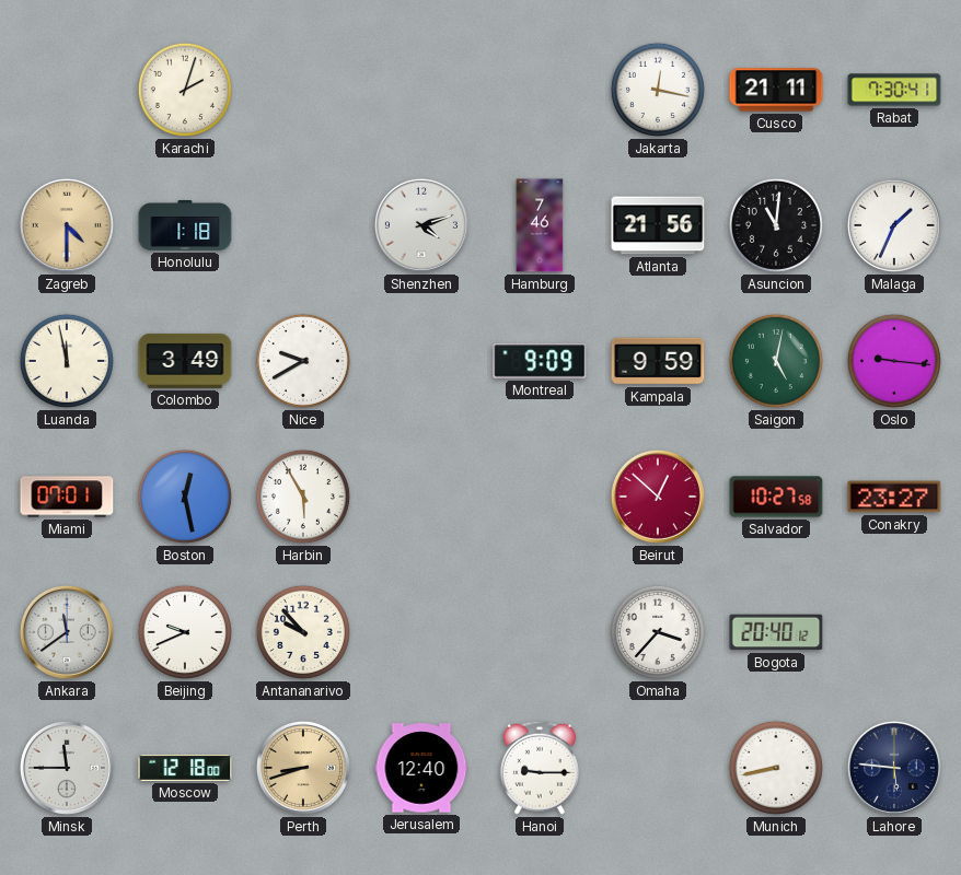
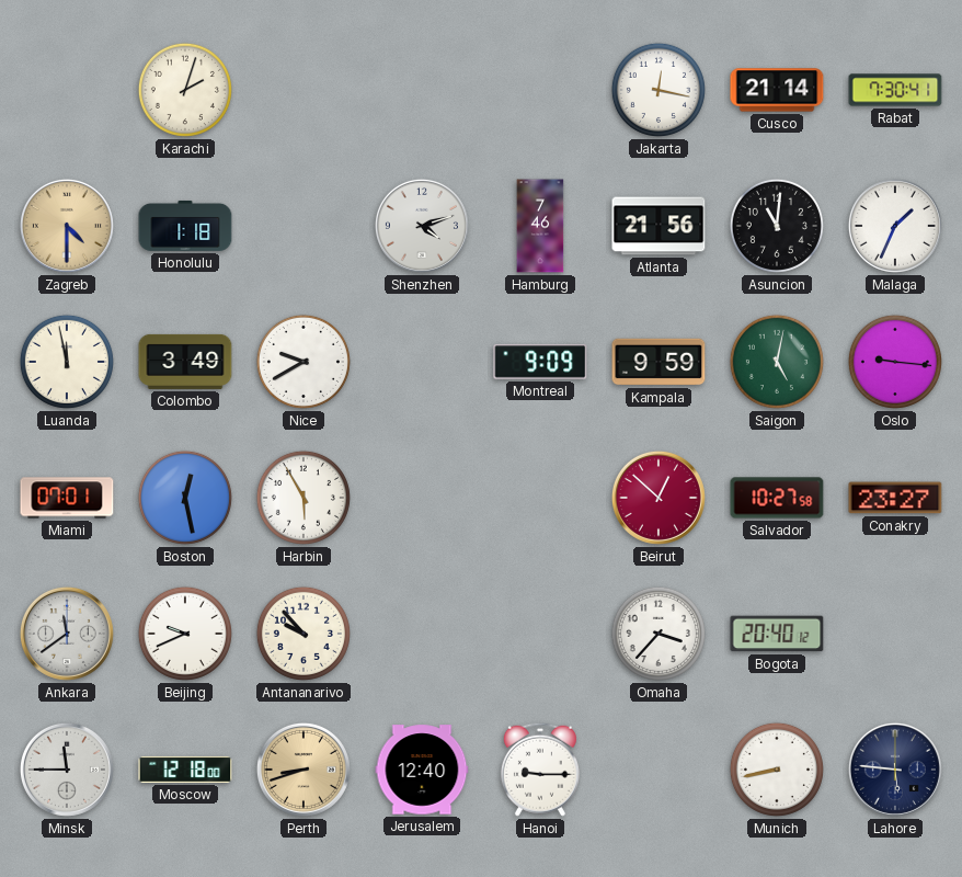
Cusco: 21:11 -> 21:14
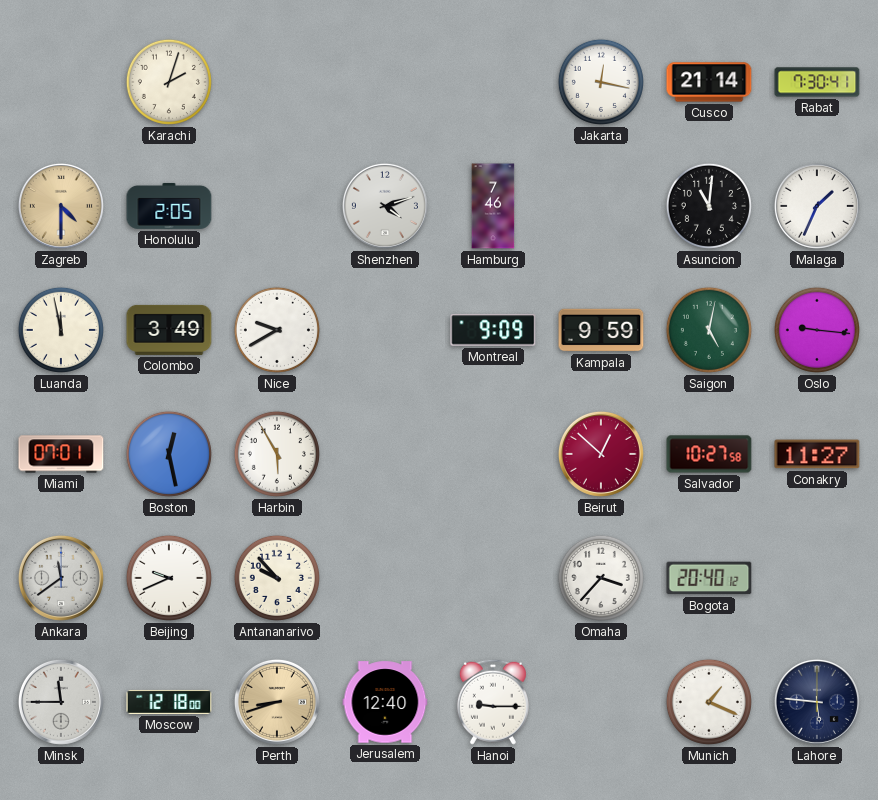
Honolulu: 1:18 -> 2:05
Atlanta: 21:56 -> none
Conakry: 23:27 -> 11:27
Munich: 8:43 -> 1:19
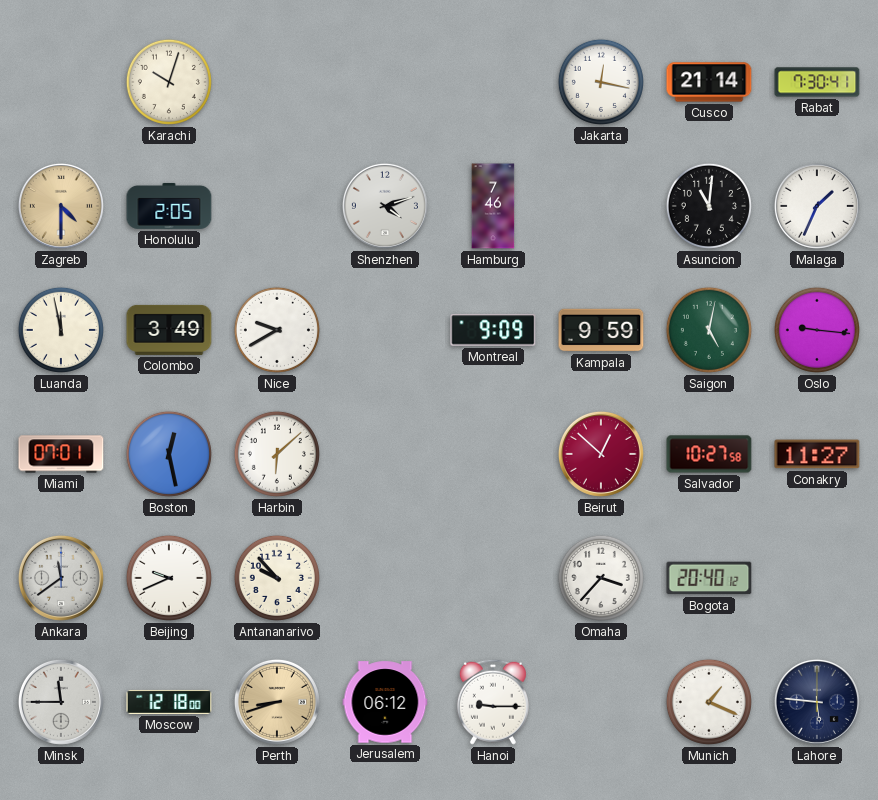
Karachi: 2:03 -> 10:03
Harbin: 5:55 -> 6:08
Jerusalem: 12:40 -> 06:12
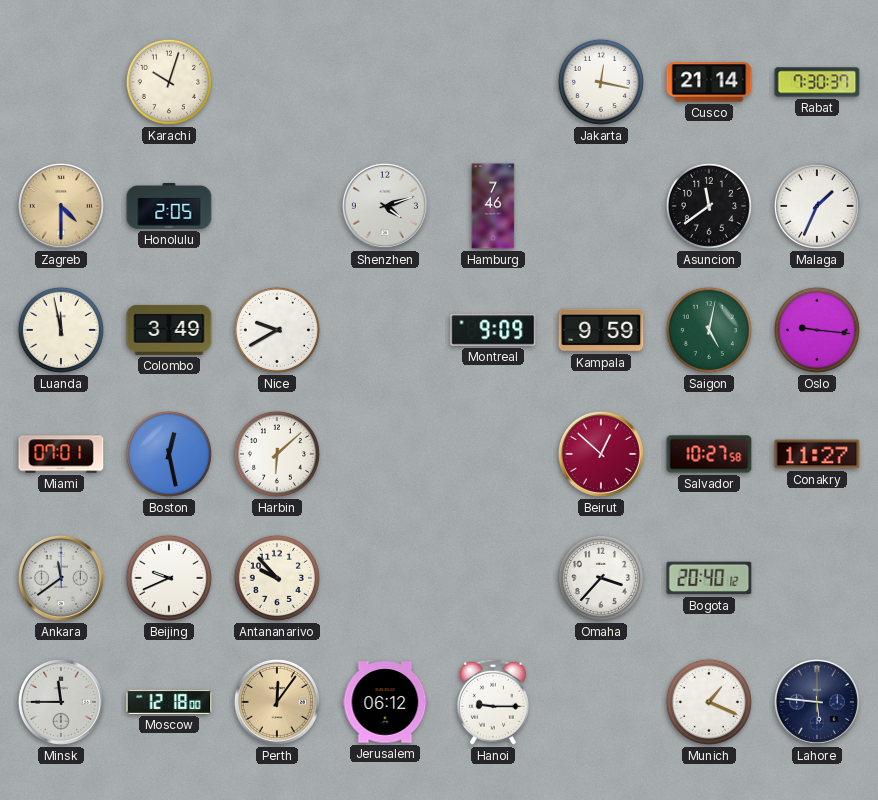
Rabat: 7:30:41 -> 7:30:37
Asuncion: 11:01 -> 11:39
Perth: 8:42 -> 12:06
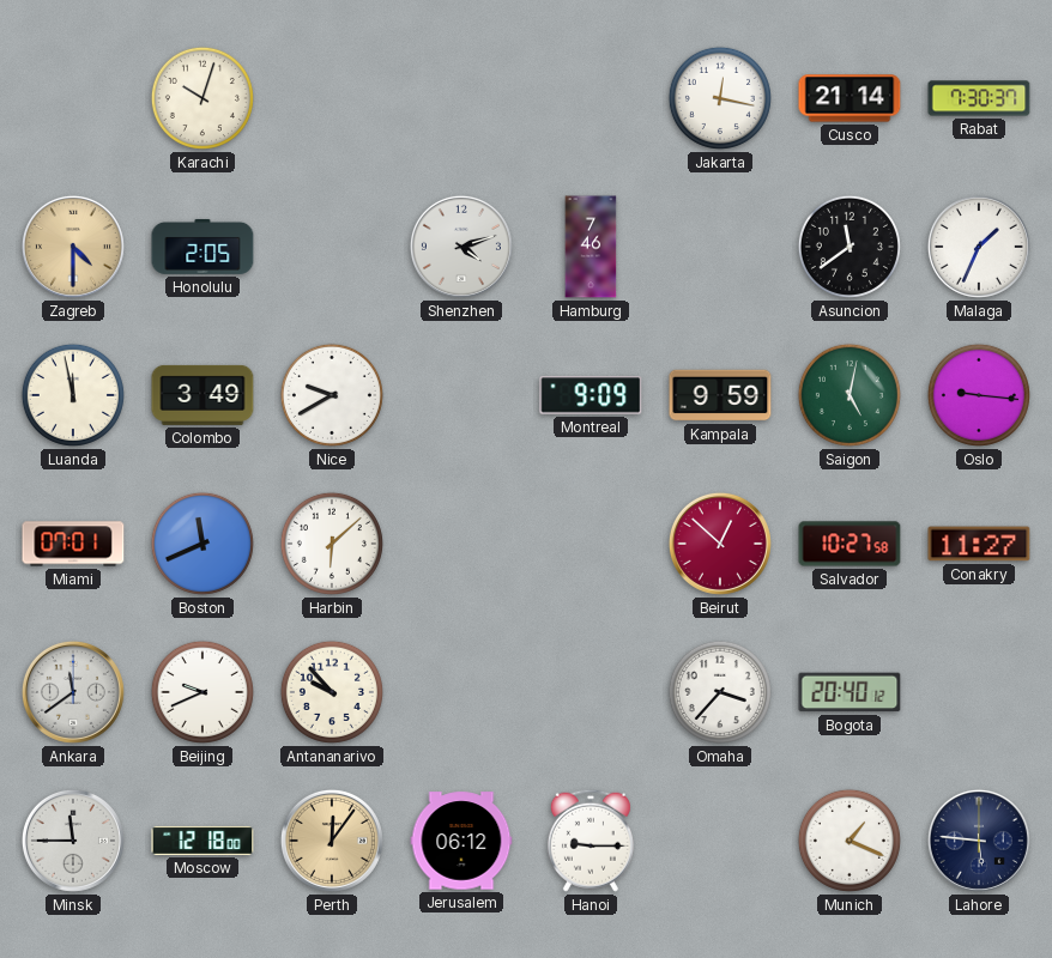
Boston: 12:28 -> 11:41
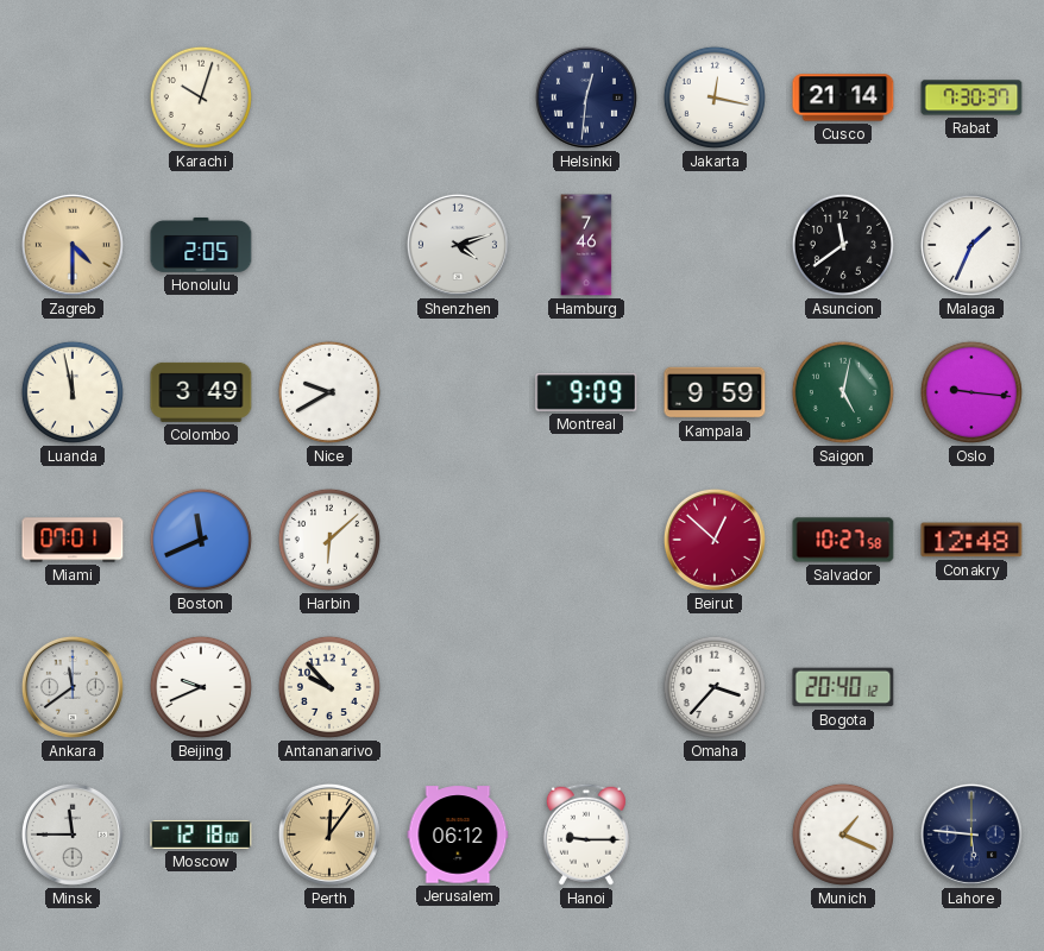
Helsinki: none -> 12:31
Conakry: 11:27 -> 12:48
